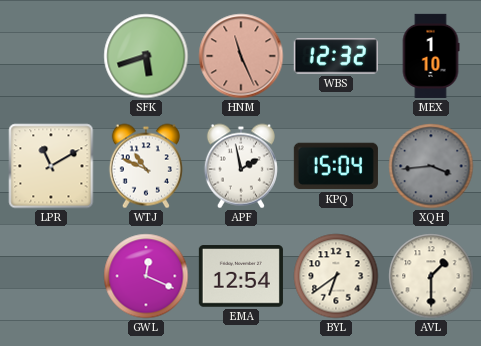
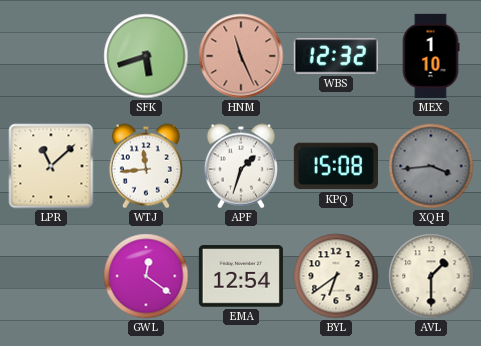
LPR: 11:10 -> 11:08
WTJ: 10:49 -> 11:44
APF: 1:58 -> 1:33
KPQ: 15:04 -> 15:08
GWL: 12:19 -> 12:21
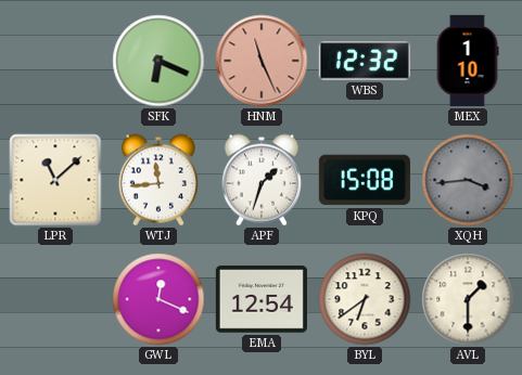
SFK: 5:42 -> 6:19
GWL: 12:21 -> 12:19
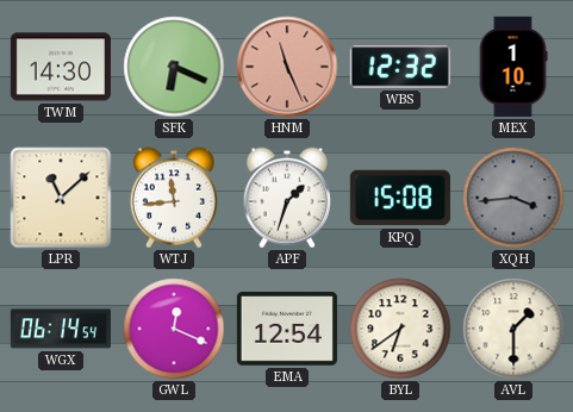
TWM: none -> 14:30
WGX: none -> 06:14
